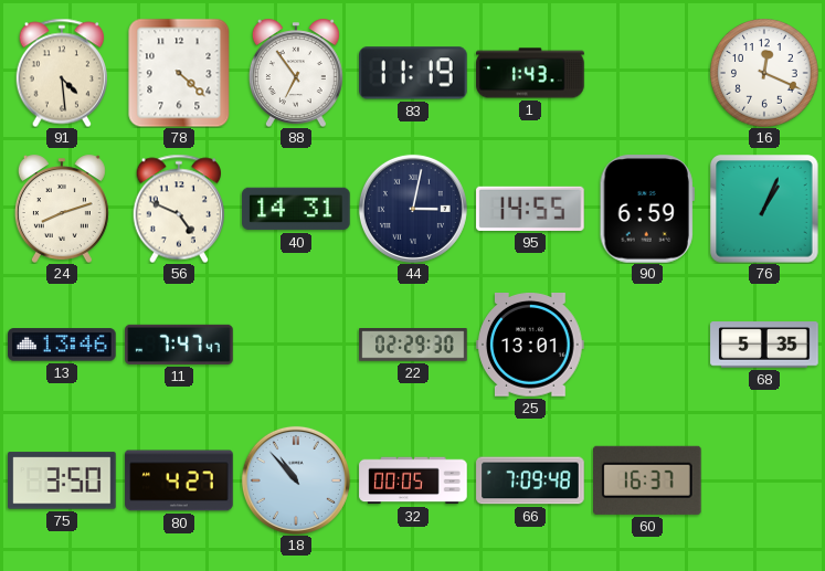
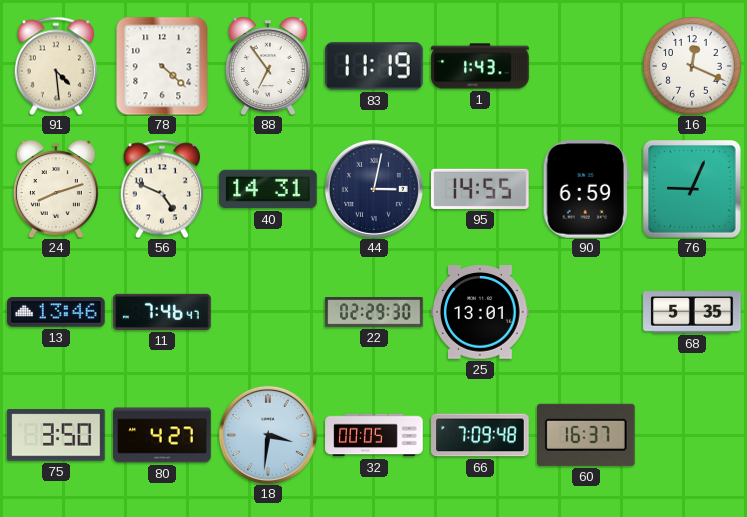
76: 1:04 -> 9:04
11: 7:47 -> 7:46
18: 10:53 -> 3:31
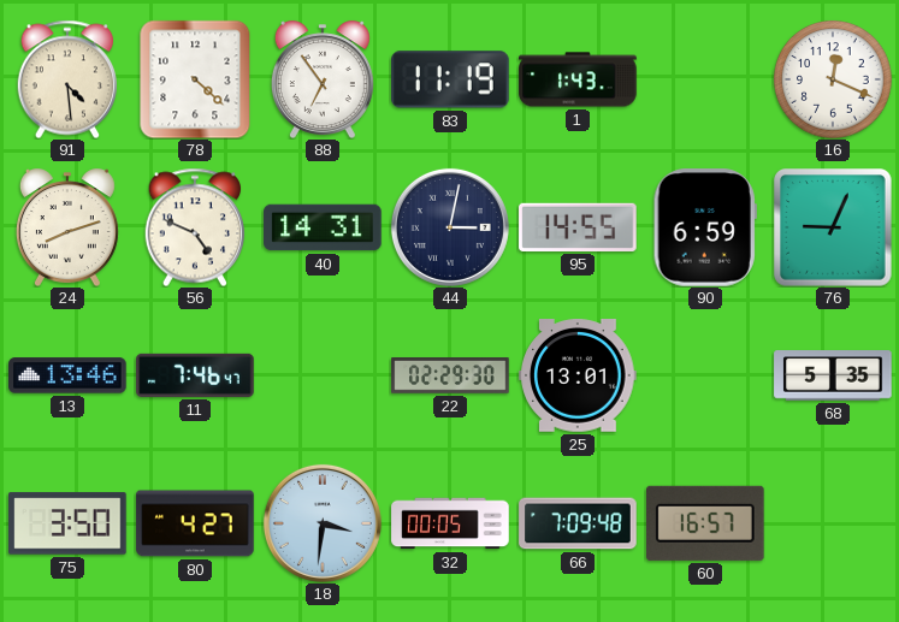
60: 16:37 -> 16:57
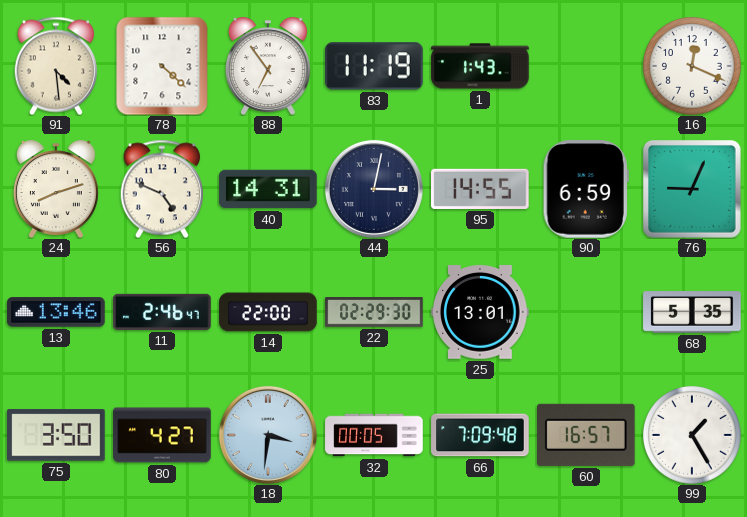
11: 7:46 -> 2:46
14: none -> 22:00
99: none -> 1:25
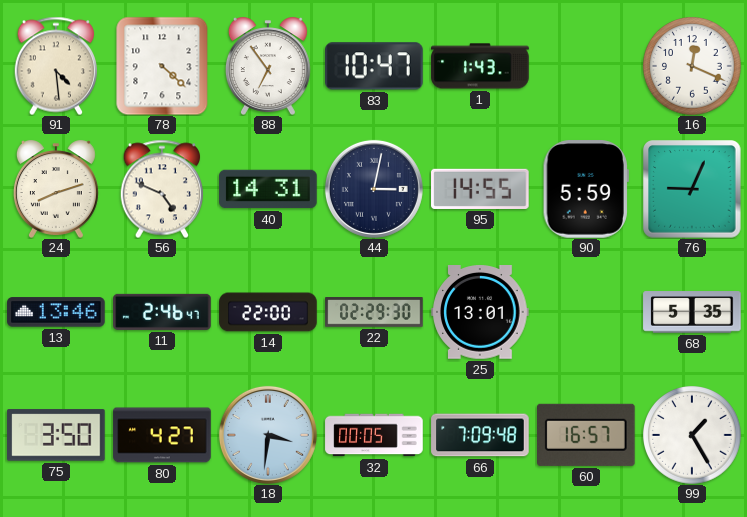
83: 11:19 -> 10:47
90: 6:59 -> 5:59
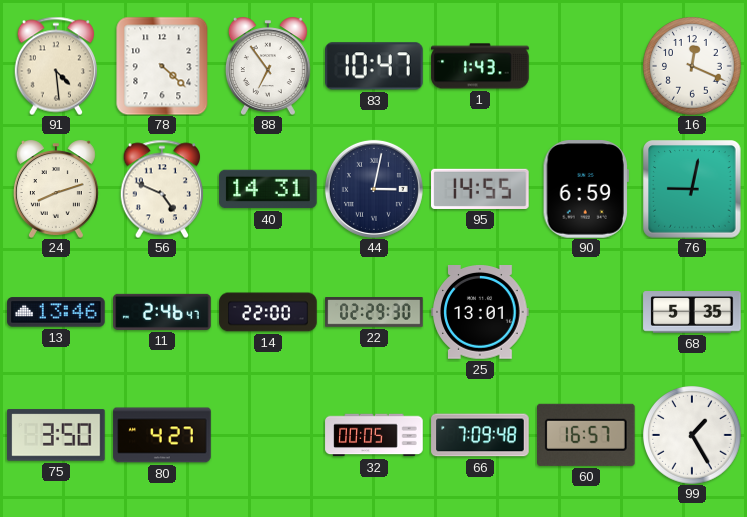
90: 5:59 -> 6:59
76: 9:04 -> 9:02
18: 3:31 -> none
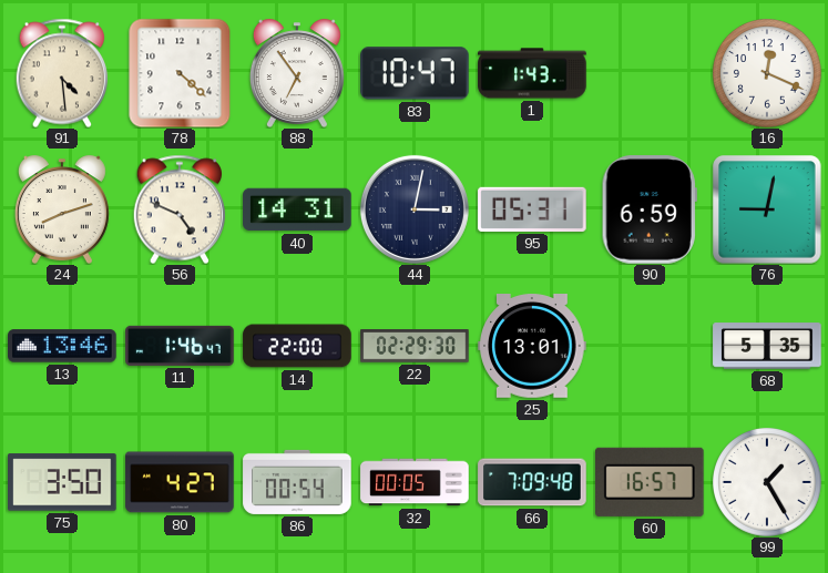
95: 14:55 -> 05:31
11: 2:46 -> 1:46
86: none -> 00:54
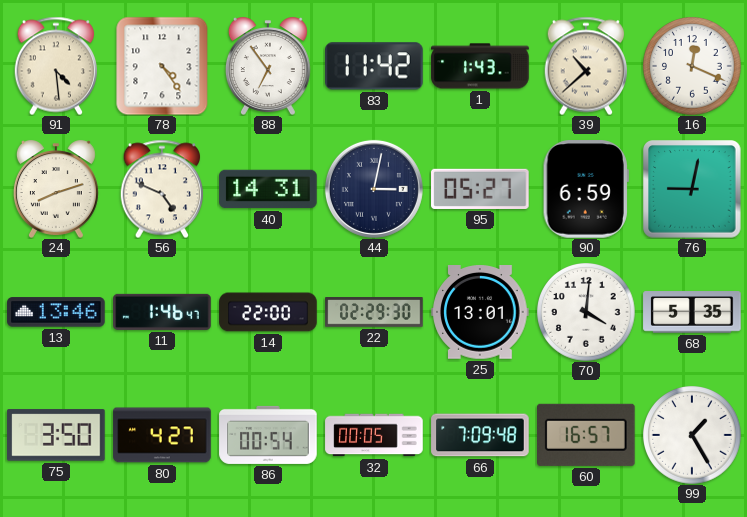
78: 4:22 -> 4:24
83: 10:47 -> 11:42
39: none -> 10:38
95: 05:31 -> 05:27
70: none -> 4:01
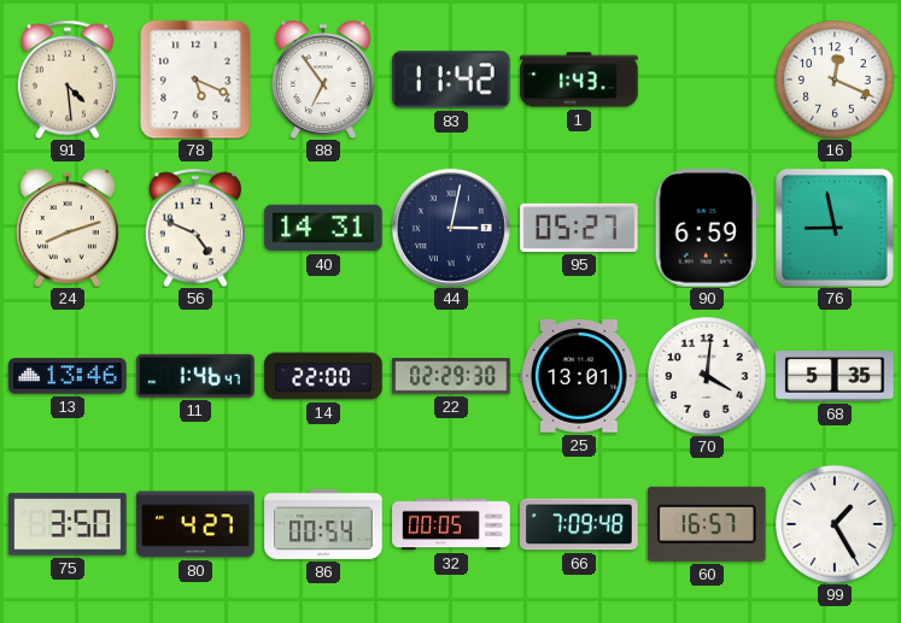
78: 4:24 -> 5:19
39: 10:38 -> none
76: 9:02 -> 8:58
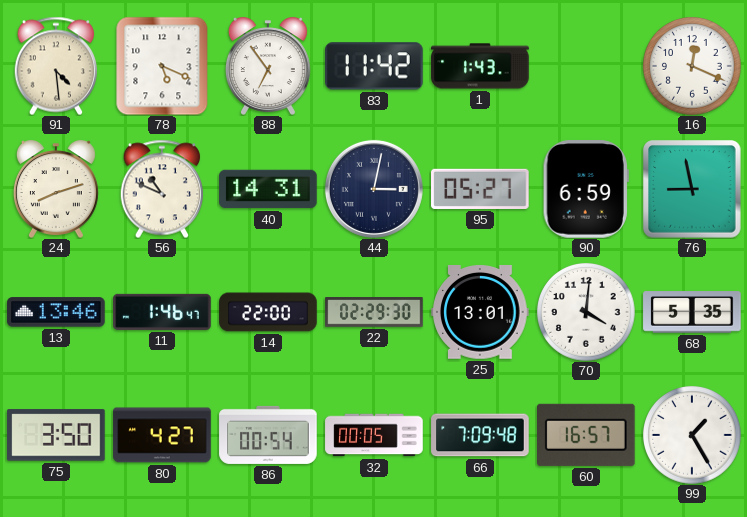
56: 4:49 -> 10:49
